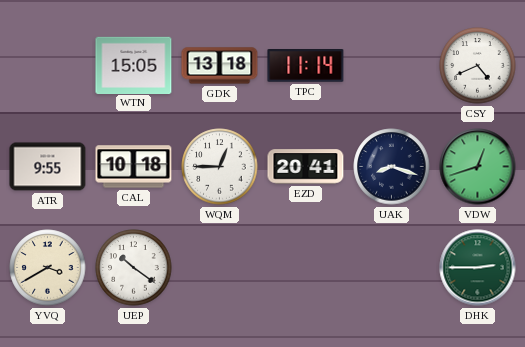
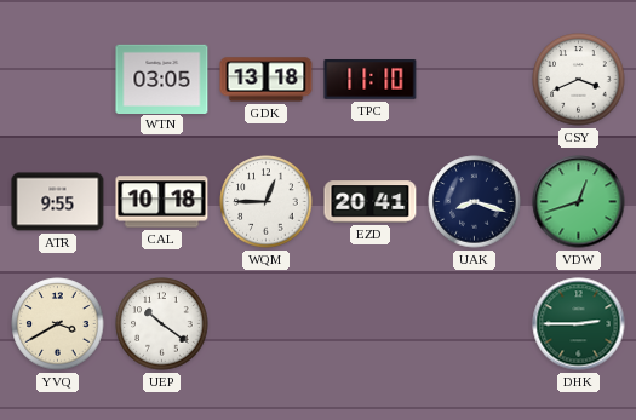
WTN: 15:05 -> 03:05
TPC: 11:14 -> 11:10
CSY: 4:41 -> 3:41
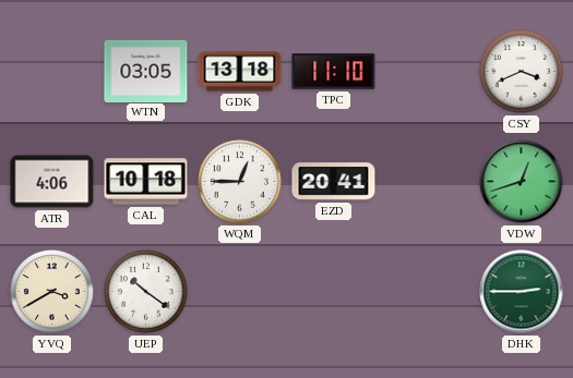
ATR: 9:55 -> 4:06
UAK: 8:18 -> none
